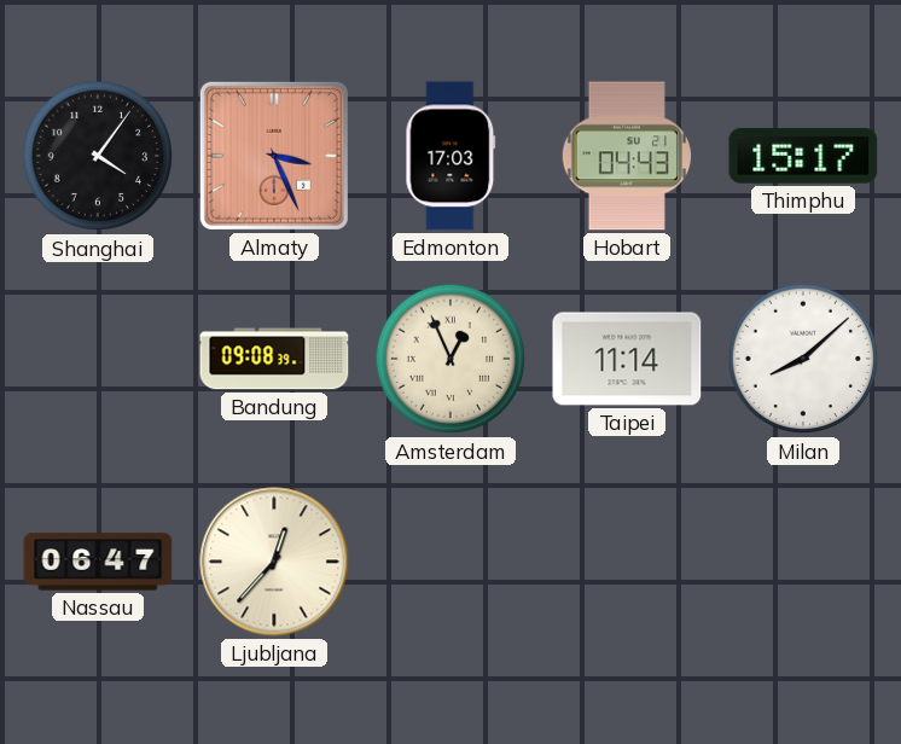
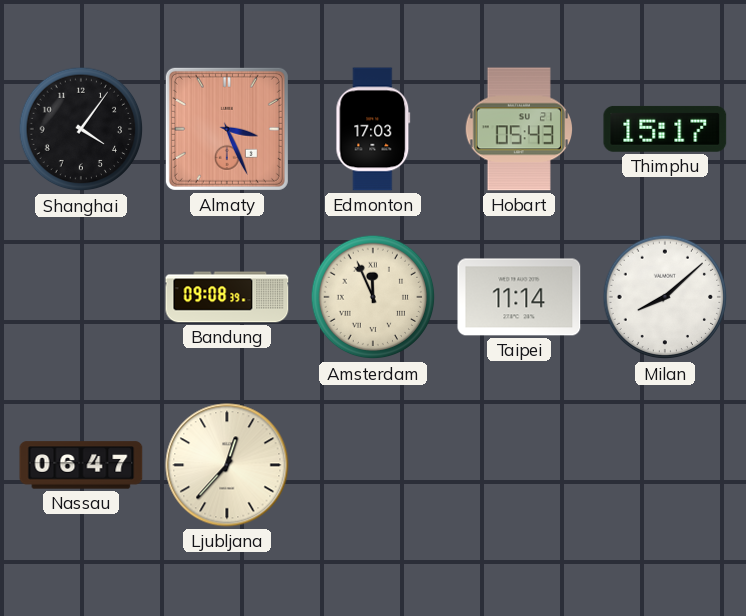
Hobart: 04:43 -> 05:43
Amsterdam: 12:56 -> 11:56
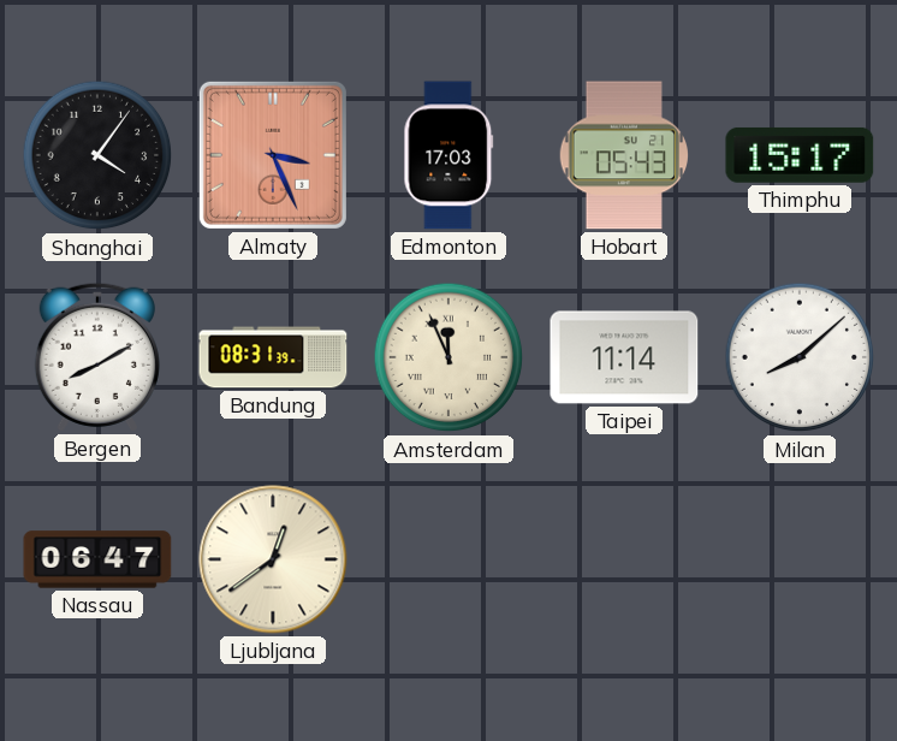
Bergen: none -> 8:10
Bandung: 09:08 -> 08:31
Ljubljana: 12:37 -> 12:39
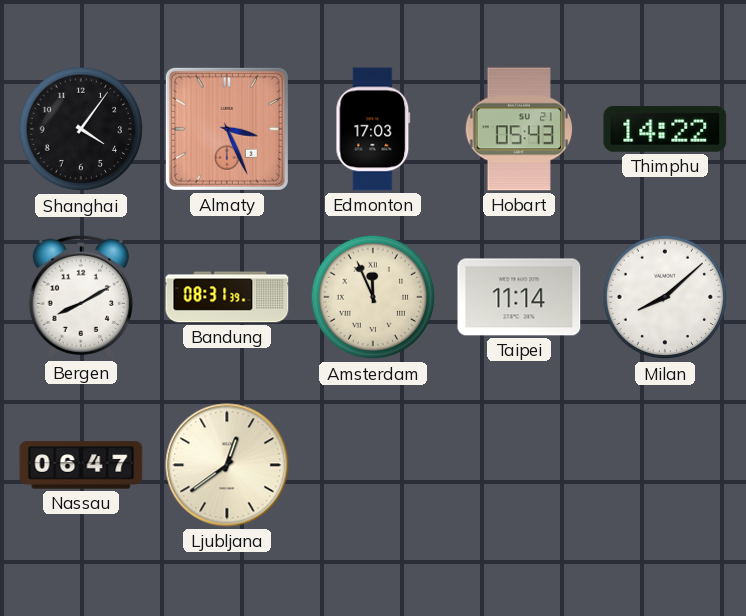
Thimphu: 15:17 -> 14:22
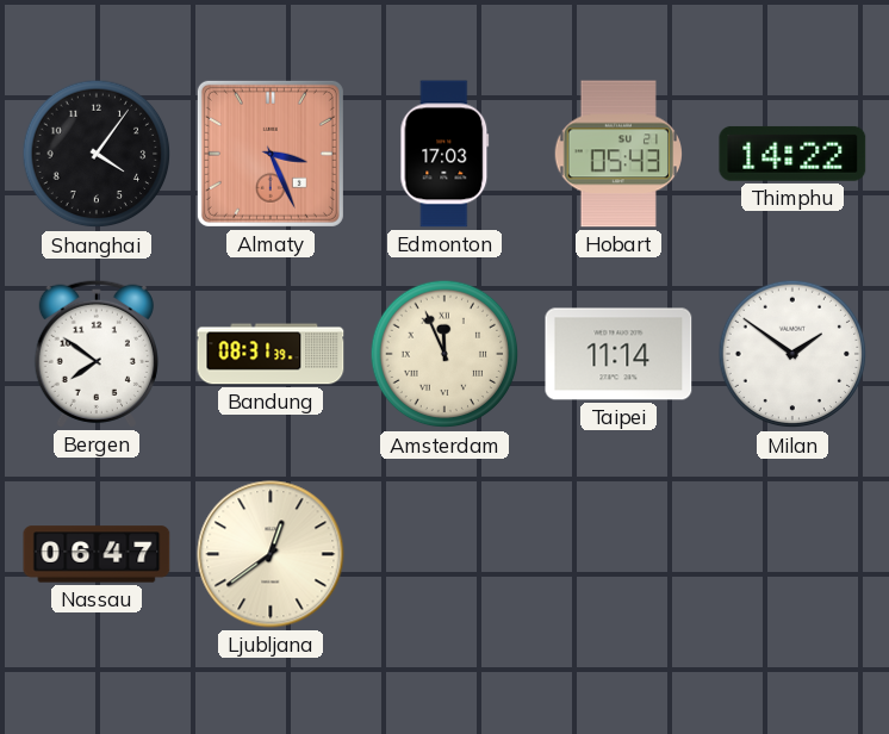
Bergen: 8:10 -> 7:51
Milan: 8:08 -> 1:51
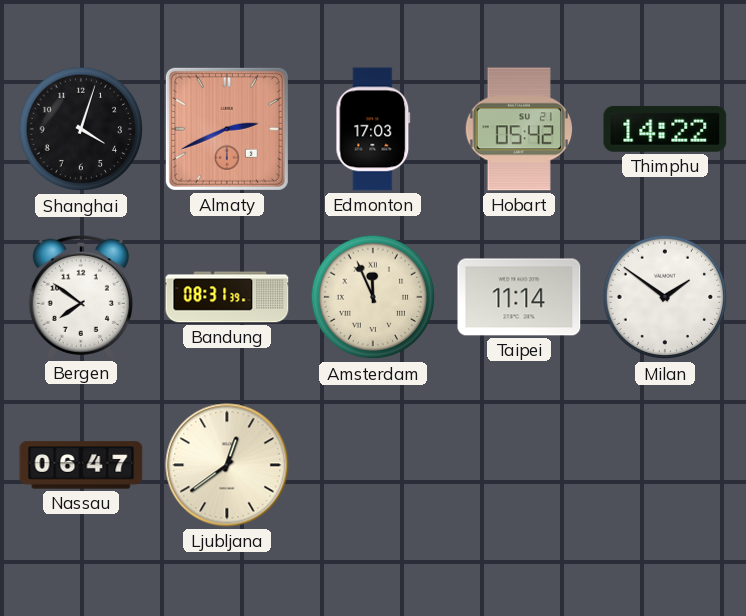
Shanghai: 4:06 -> 4:03
Almaty: 3:26 -> 2:41
Hobart: 05:43 -> 05:42
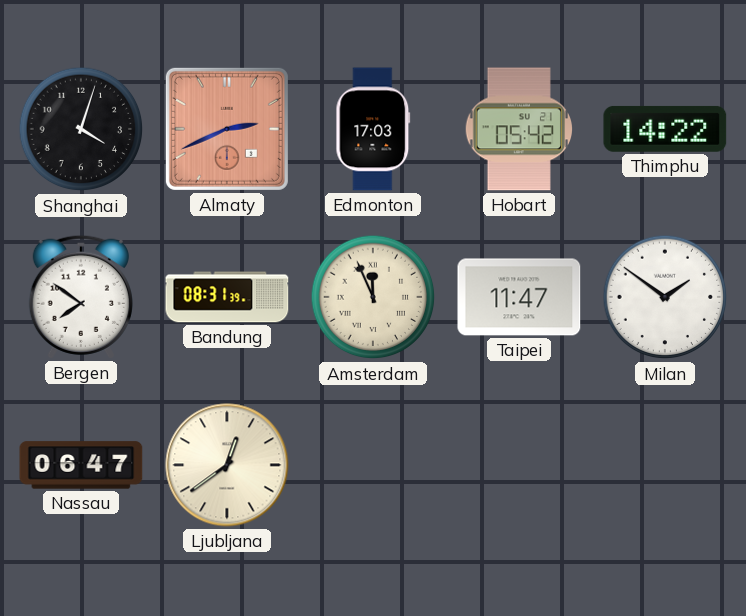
Taipei: 11:14 -> 11:47
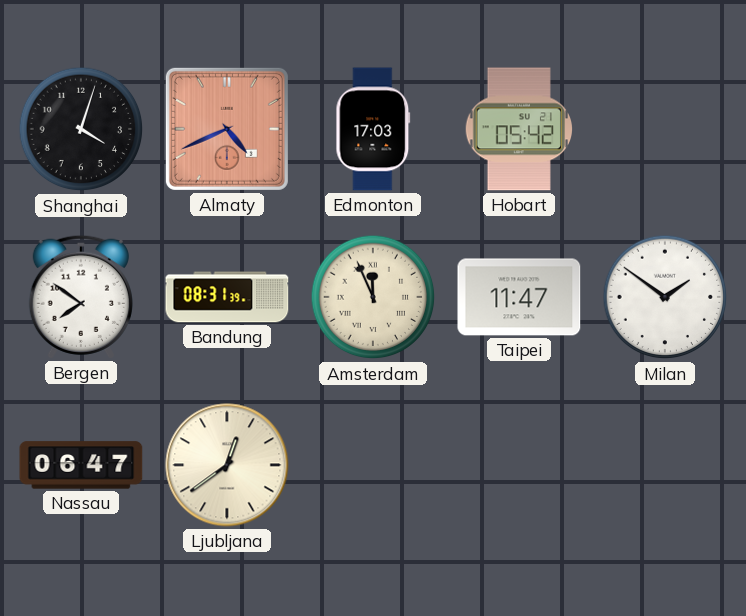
Almaty: 2:41 -> 4:41
Thimphu: 14:22 -> none
